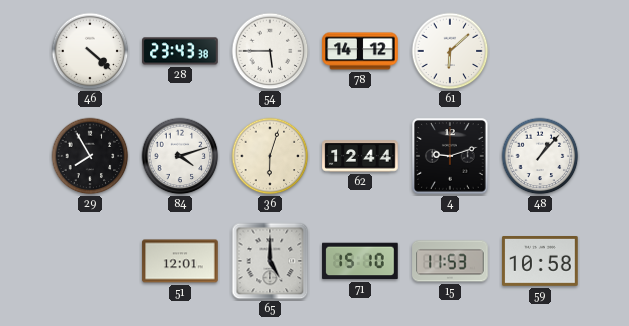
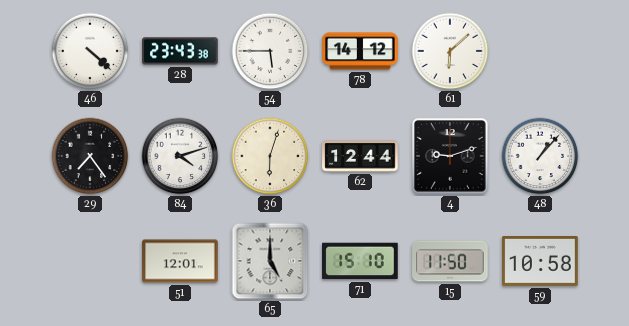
29: 7:55 -> 7:24
15: 11:53 -> 11:50
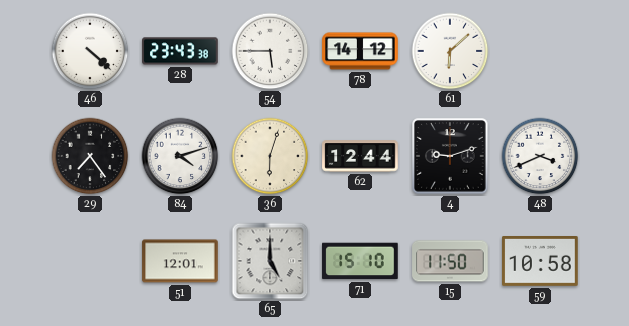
48: 1:07 -> 3:41
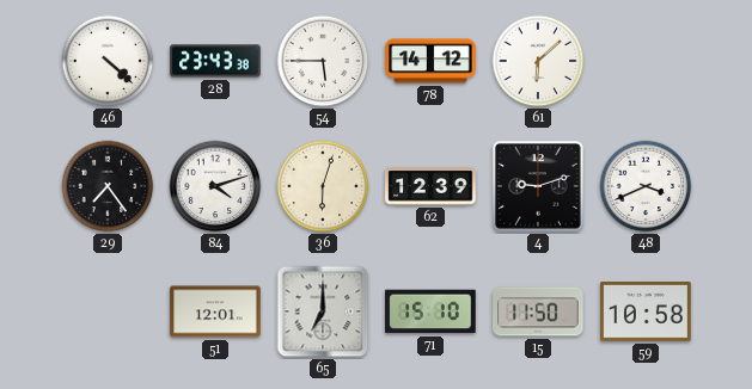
62: 12:44 -> 12:39
65: 5:00 -> 7:00
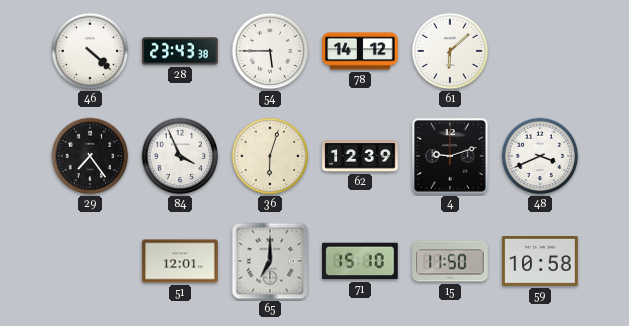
84: 4:12 -> 3:56
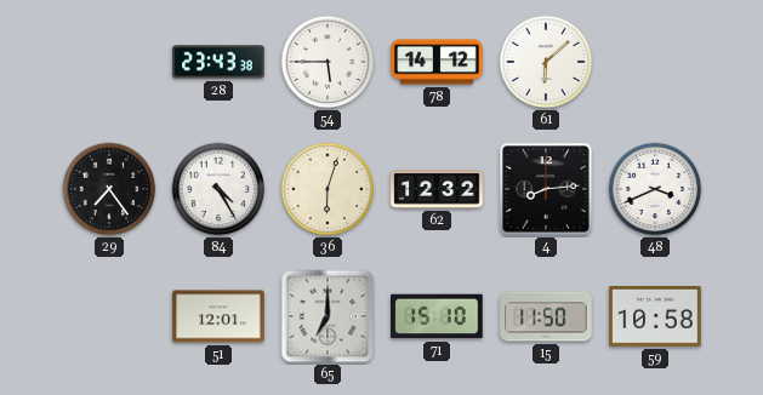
46: 4:22 -> none
84: 3:56 -> 4:25
62: 12:39 -> 12:32
4: 9:12 -> 8:14
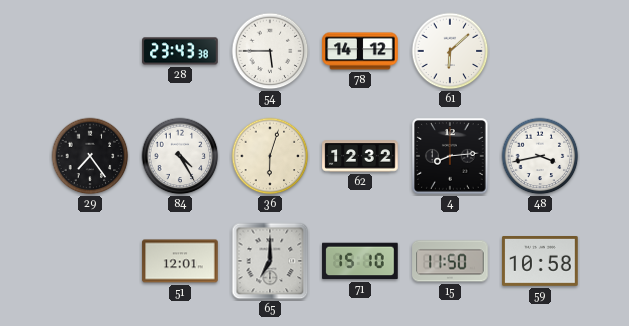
48: 3:41 -> 3:43
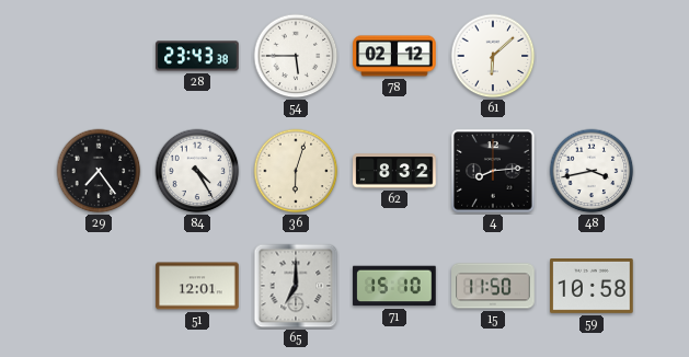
78: 14:12 -> 02:12
62: 12:32 -> 8:32
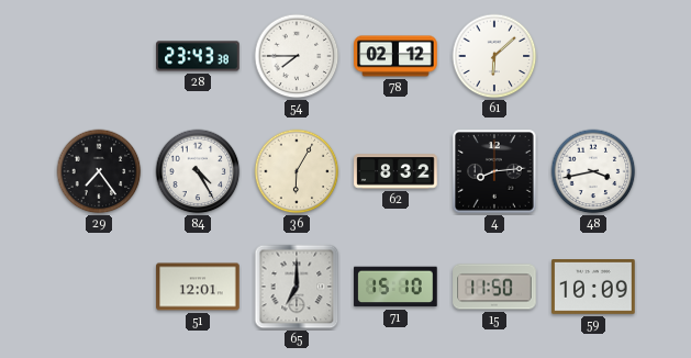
54: 5:45 -> 7:45
36: 6:03 -> 6:05
59: 10:58 -> 10:09
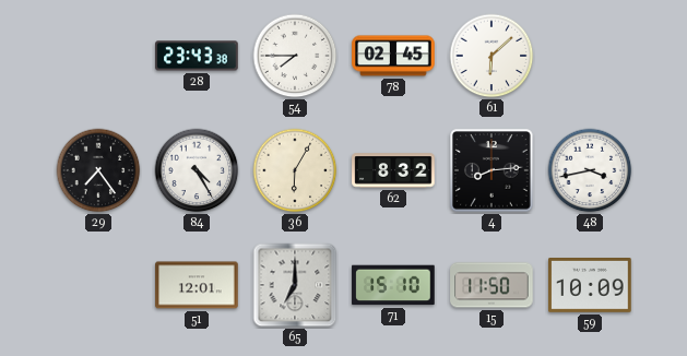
78: 02:12 -> 02:45
